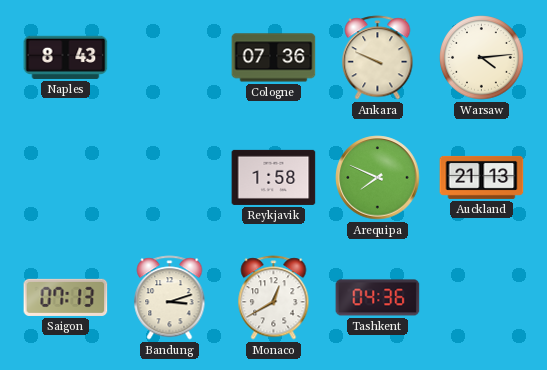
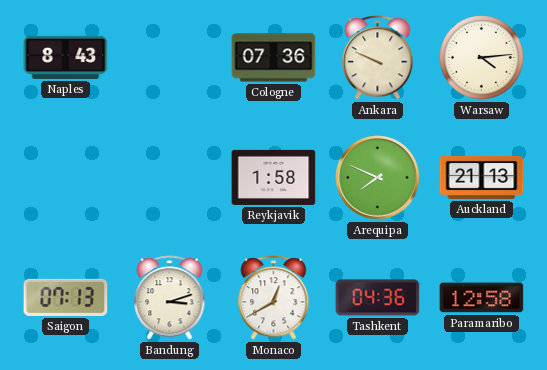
Paramaribo: none -> 12:58
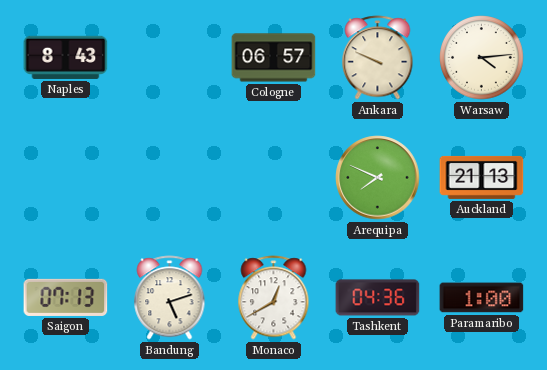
Cologne: 07:36 -> 06:57
Reykjavik: 1:58 -> none
Bandung: 3:12 -> 5:12
Paramaribo: 12:58 -> 1:00
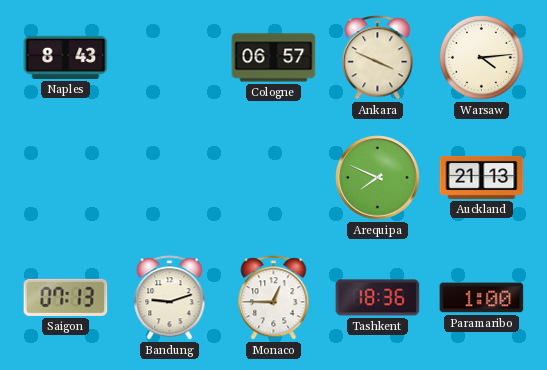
Ankara: 9:49 -> 3:49
Bandung: 5:12 -> 9:12
Monaco: 12:40 -> 12:45
Tashkent: 04:36 -> 18:36
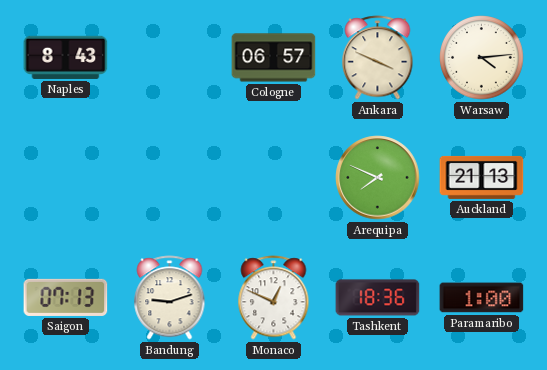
Monaco: 12:45 -> 12:49
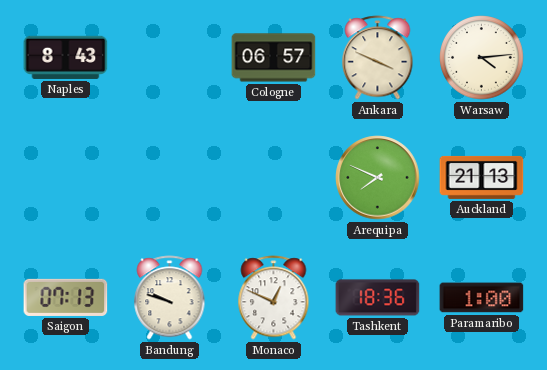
Bandung: 9:12 -> 9:48
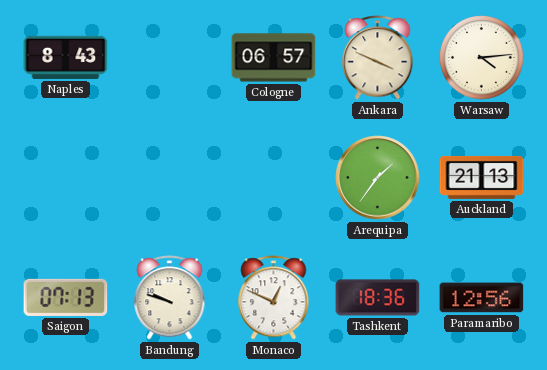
Arequipa: 7:49 -> 1:36
Paramaribo: 1:00 -> 12:56
